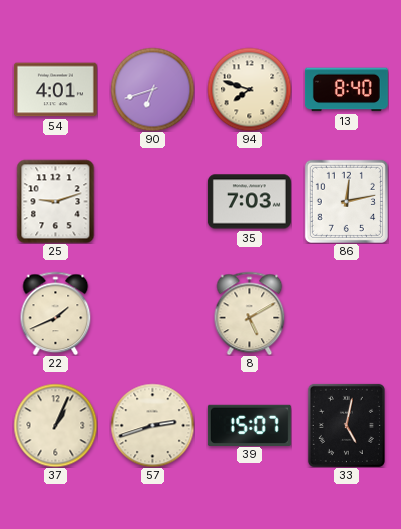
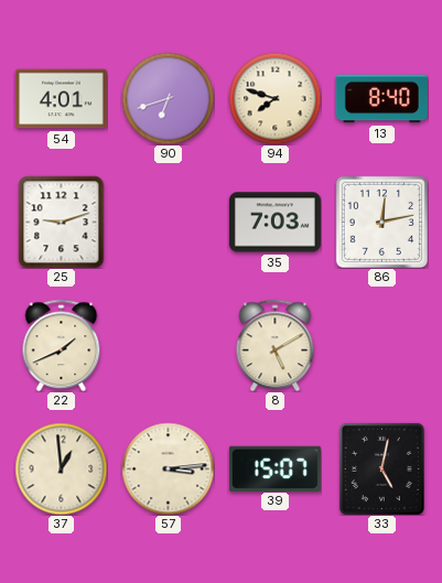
37: 1:04 -> 12:59
57: 2:42 -> 3:14
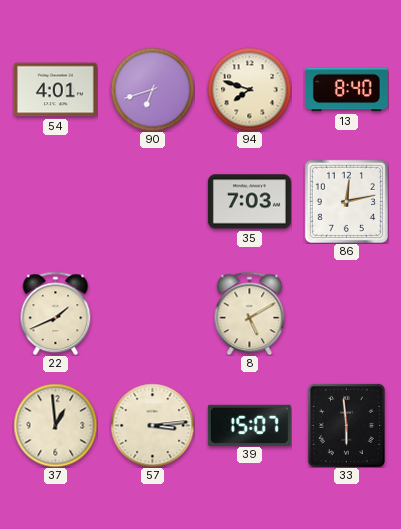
25: 9:12 -> none
33: 5:02 -> 5:59
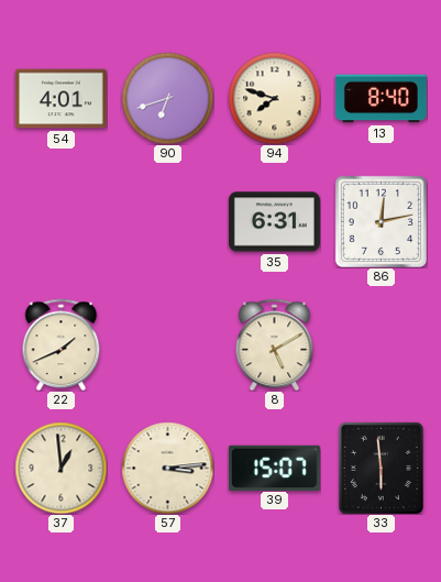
35: 7:03 -> 6:31
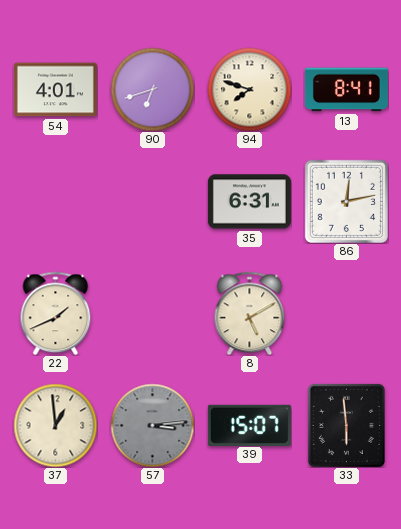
13: 8:40 -> 8:41
57 dial: cream -> grey
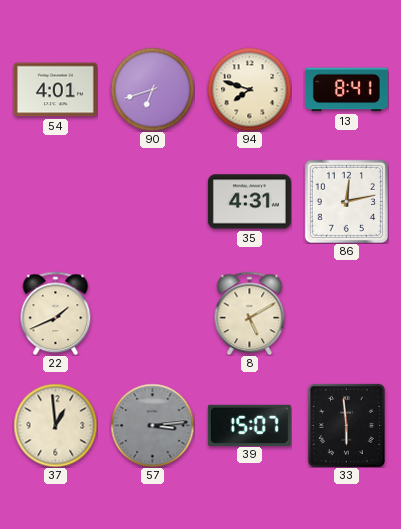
35: 6:31 -> 4:31
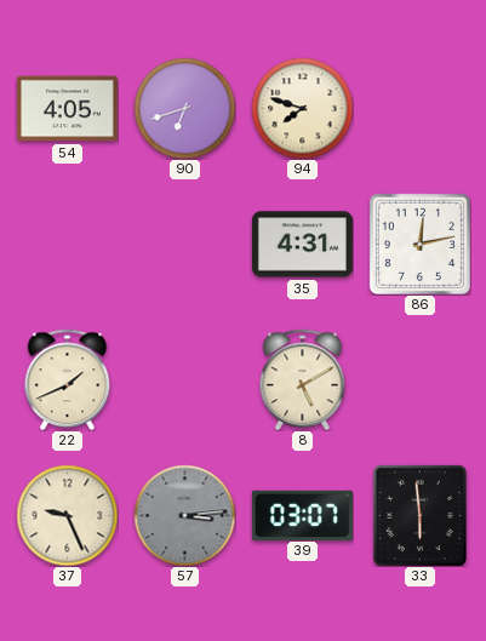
54: 4:01 -> 4:05
13: 8:41 -> none
37: 12:59 -> 9:26
39: 15:07 -> 03:07
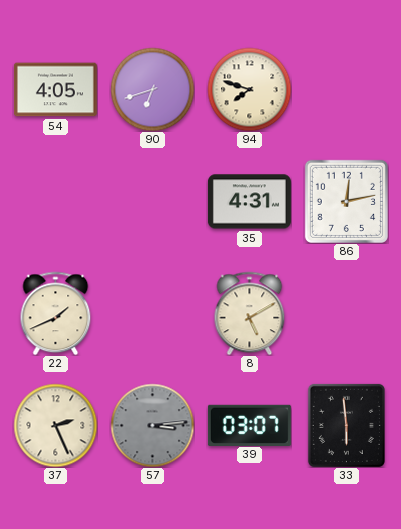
37: 9:26 -> 2:26
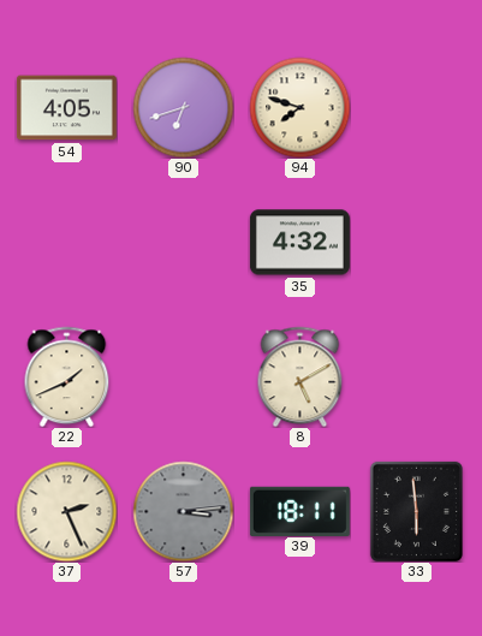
35: 4:31 -> 4:32
86: 12:13 -> none
39: 03:07 -> 18:11
